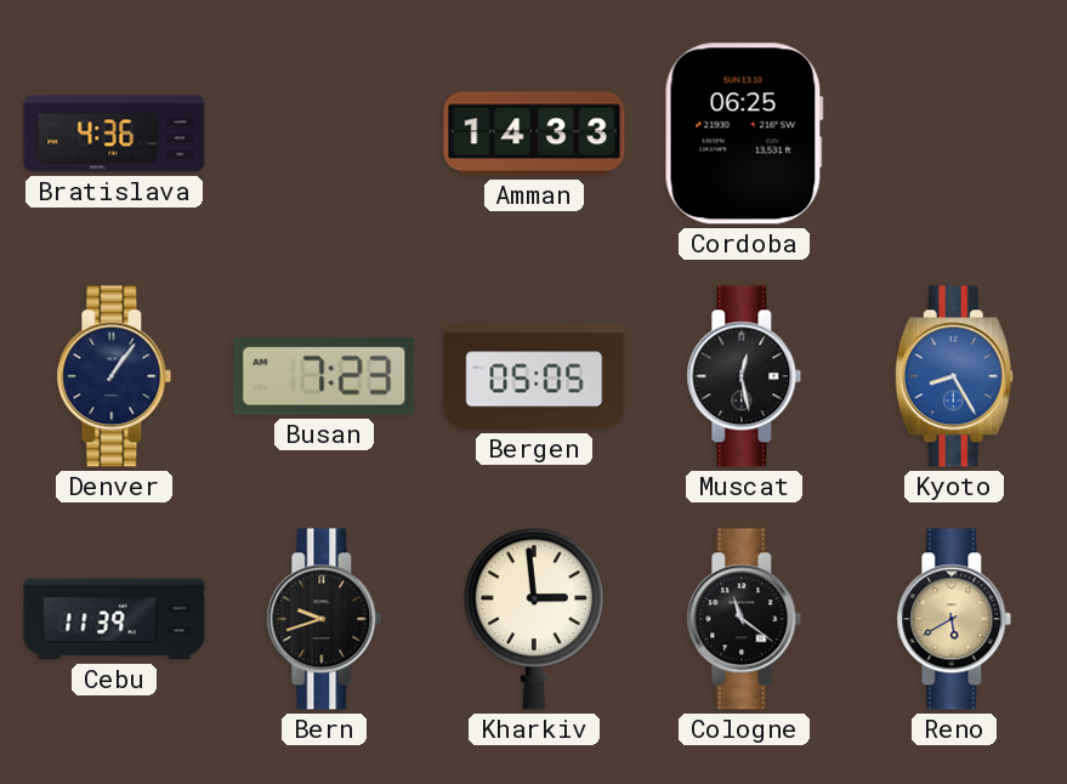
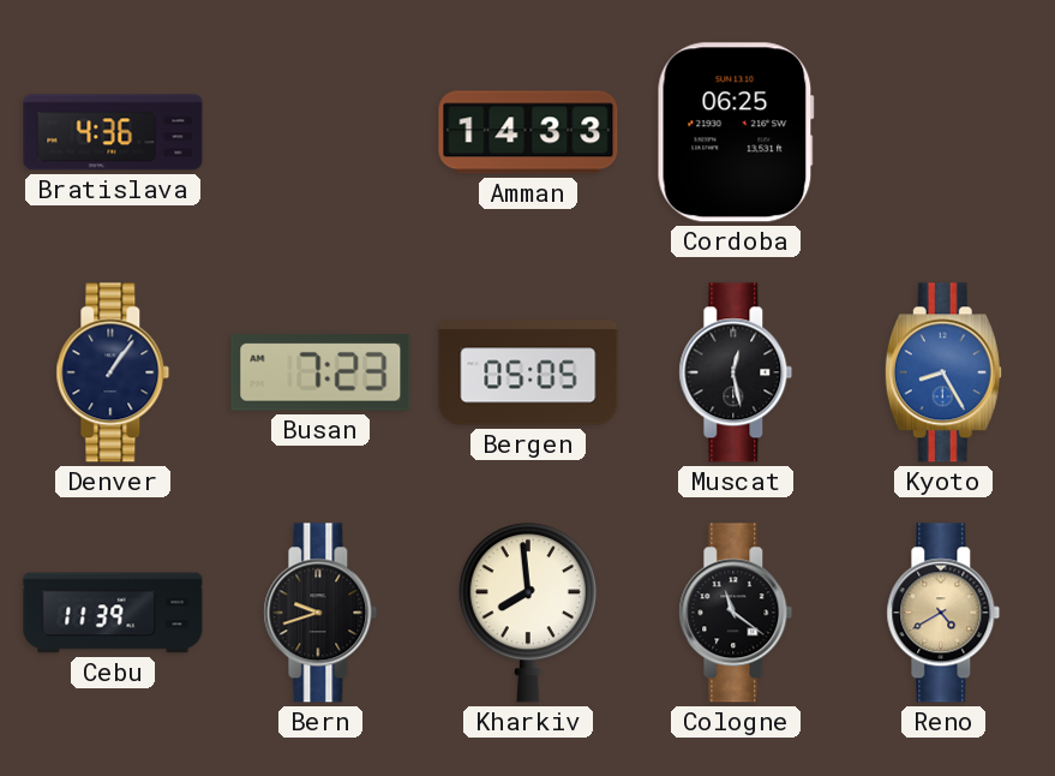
Kharkiv: 2:59 -> 7:59
Reno: 5:40 -> 4:40
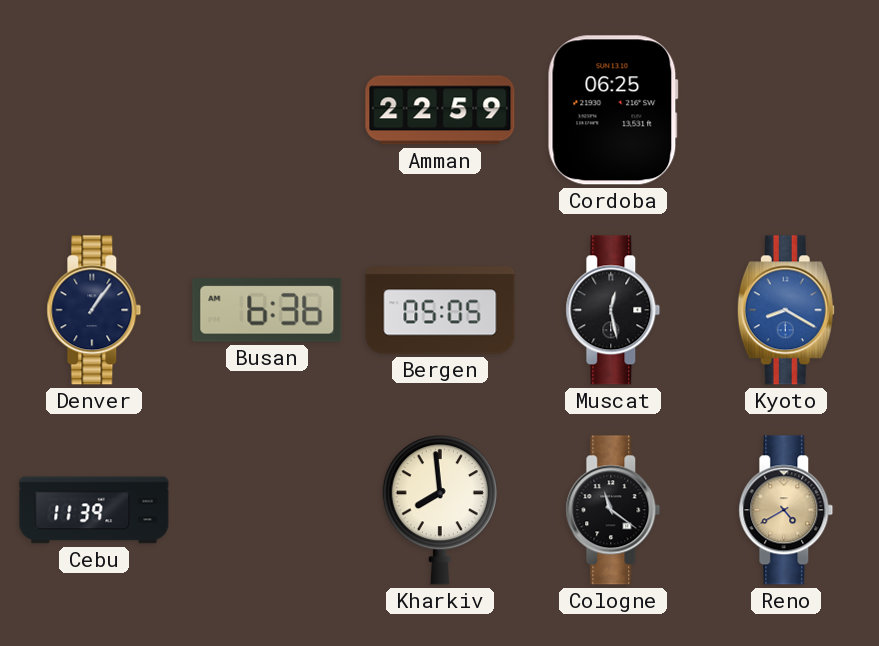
Bratislava: 4:36 -> none
Amman: 14:33 -> 22:59
Busan: 7:23 -> 6:36
Kyoto: 8:25 -> 8:20
Bern: 9:42 -> none
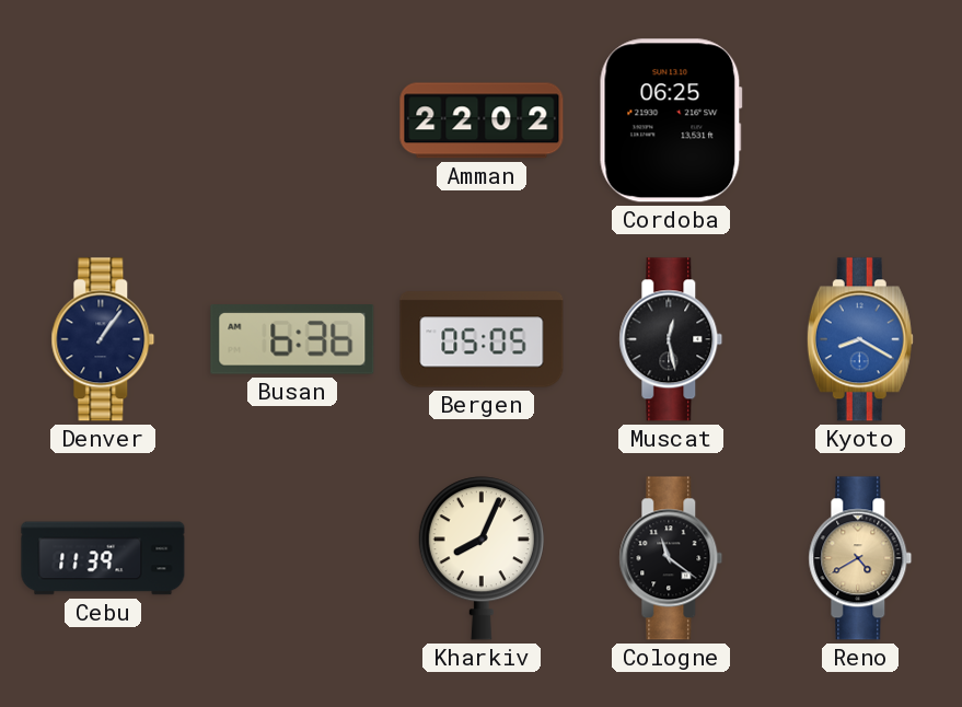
Amman: 22:59 -> 22:02
Kharkiv: 7:59 -> 8:04
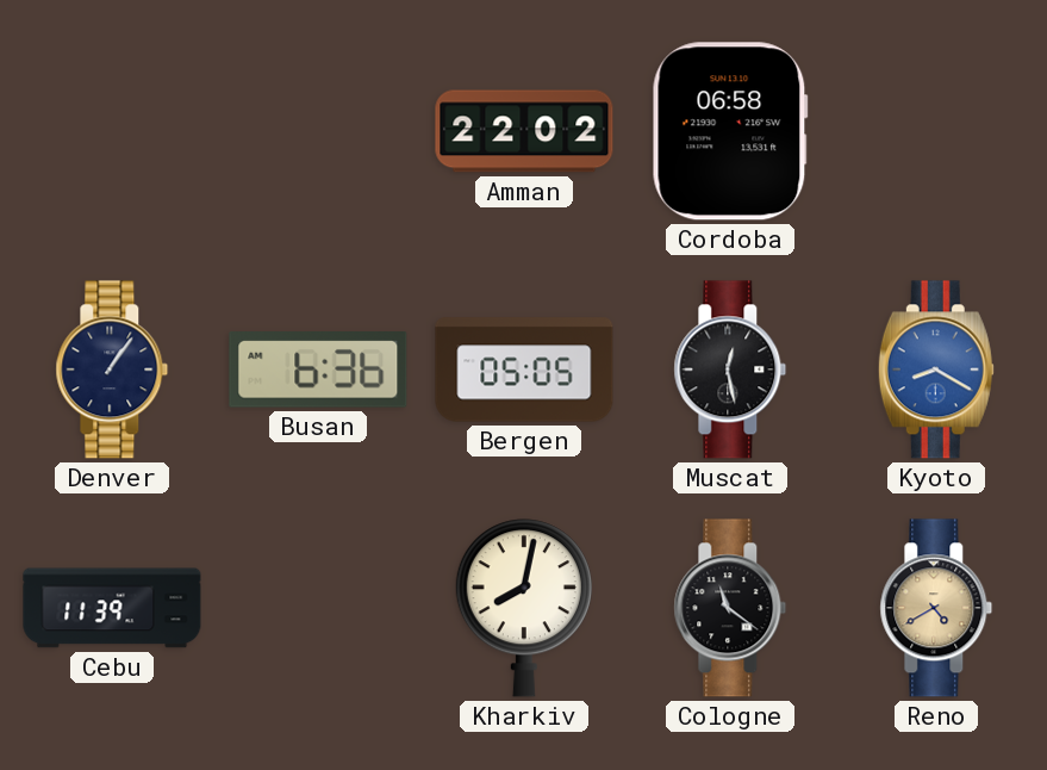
Cordoba: 06:25 -> 06:58
Kharkiv: 8:04 -> 8:02
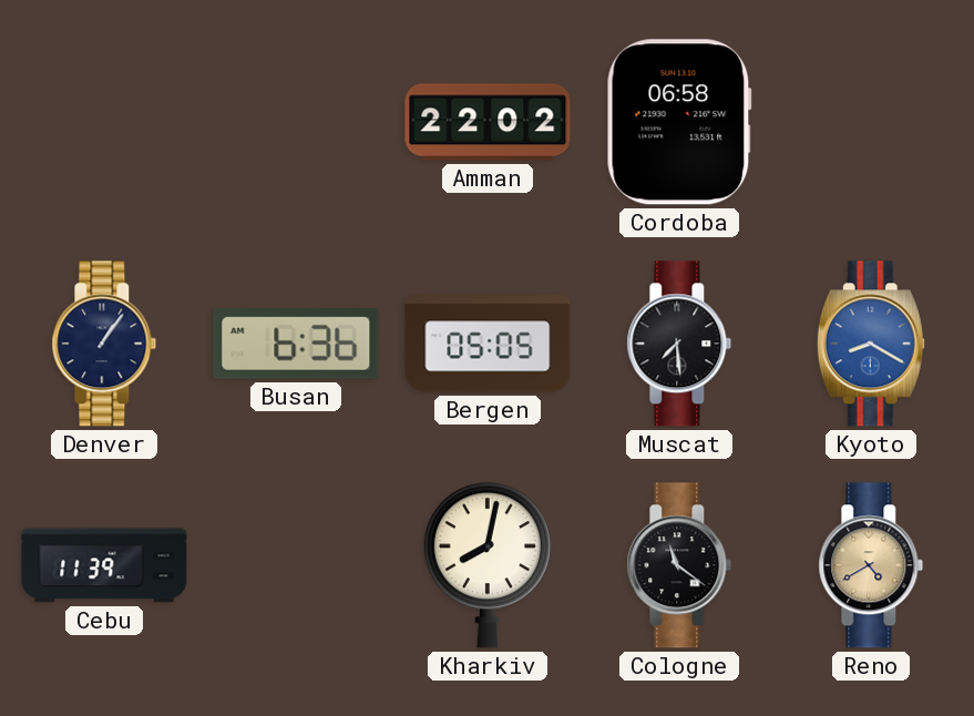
Muscat: 12:28 -> 7:29
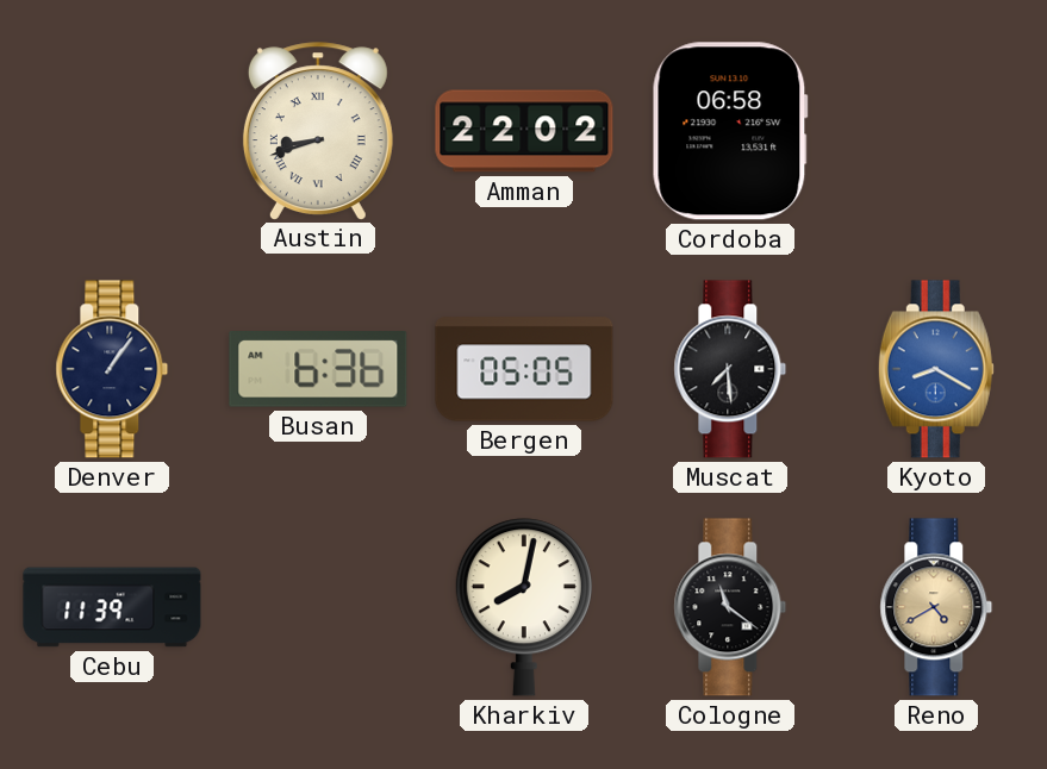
Austin: none -> 8:42
